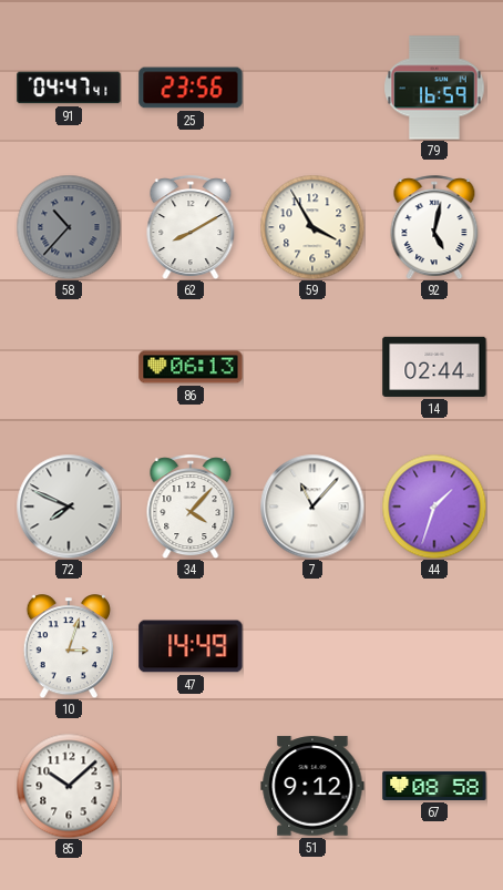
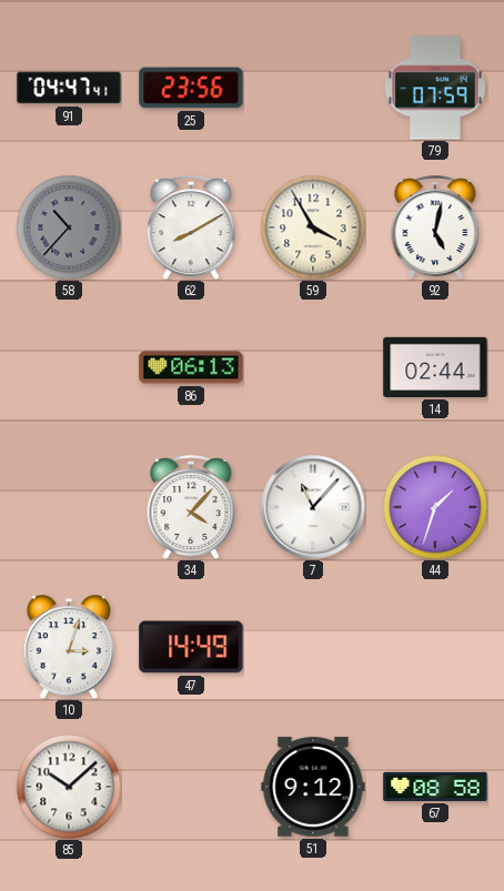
79: 16:59 -> 07:59
72: 7:49 -> none
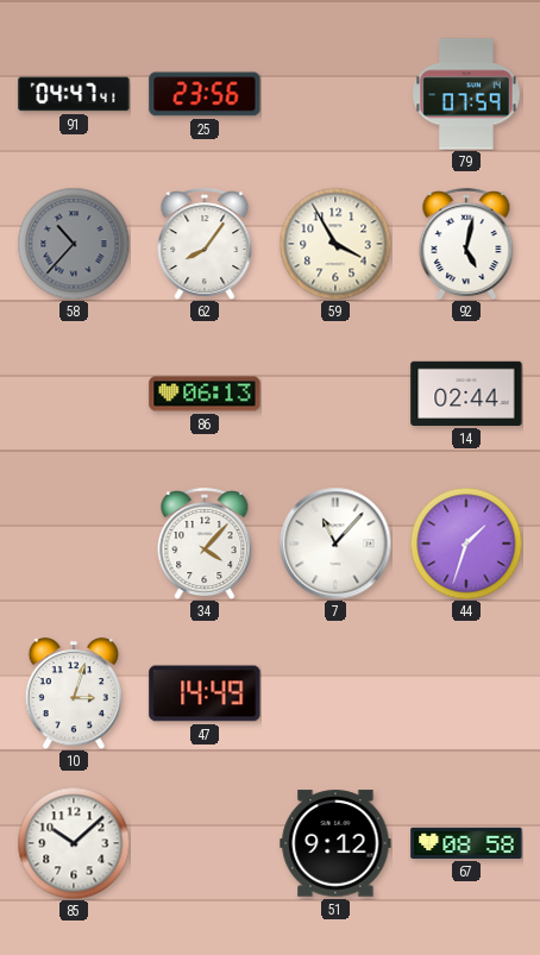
62: 8:10 -> 8:06
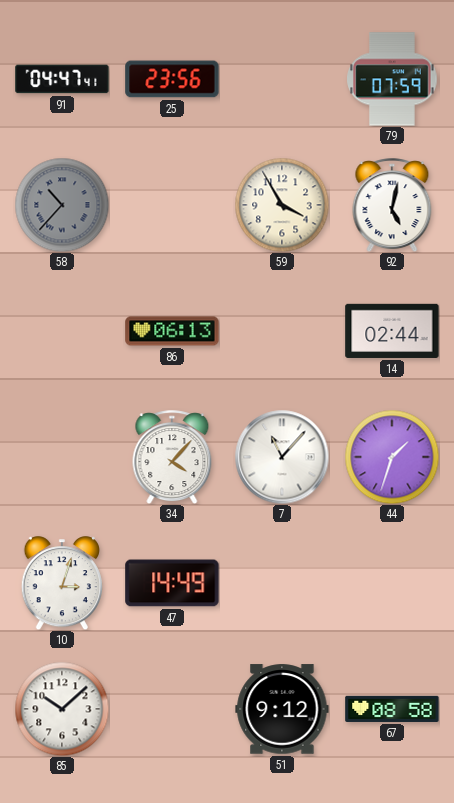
62: 8:06 -> none
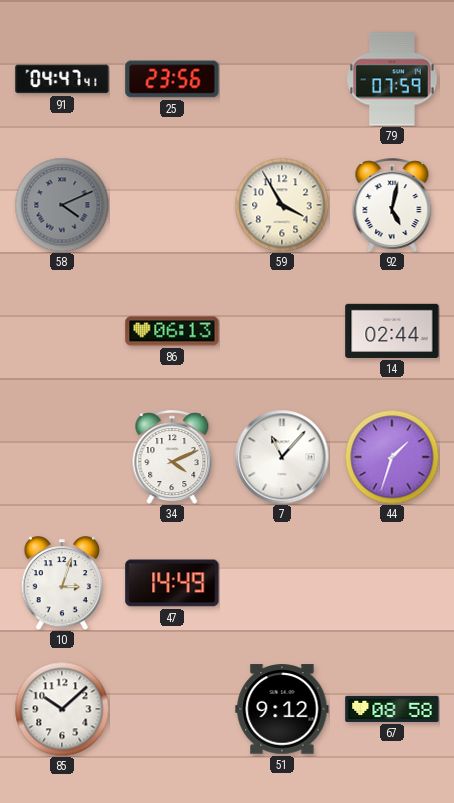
58: 10:37 -> 4:11
34: 4:07 -> 4:11
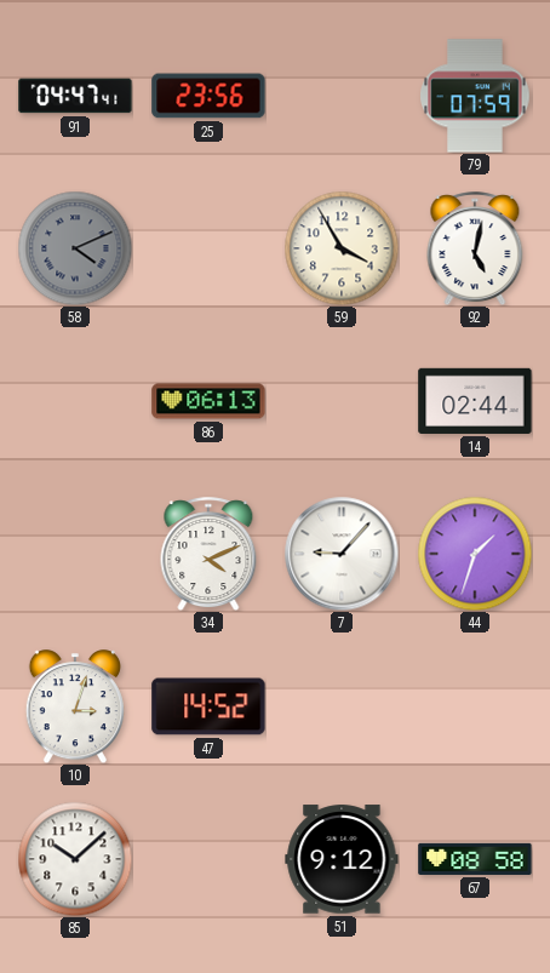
7: 11:07 -> 9:07
47: 14:49 -> 14:52
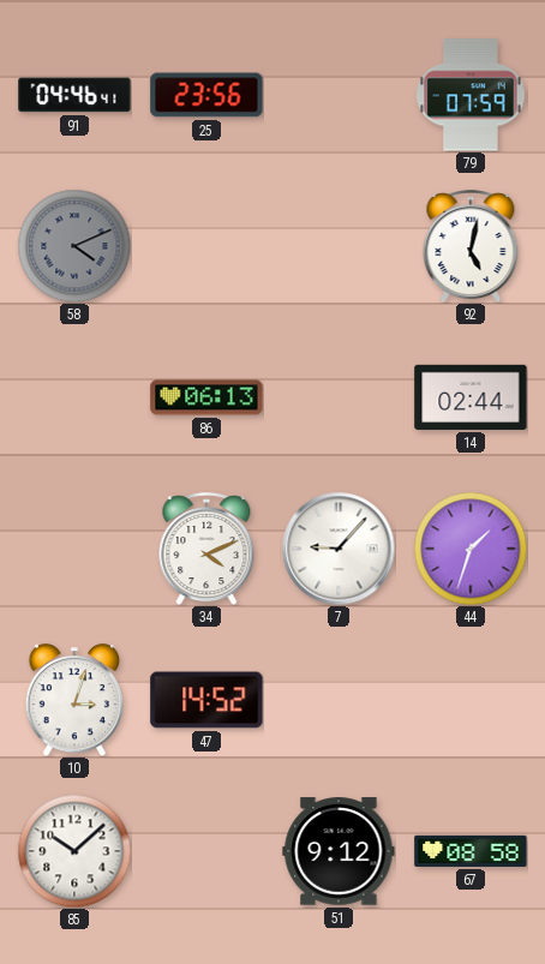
91: 04:47 -> 04:46
59: 3:55 -> none
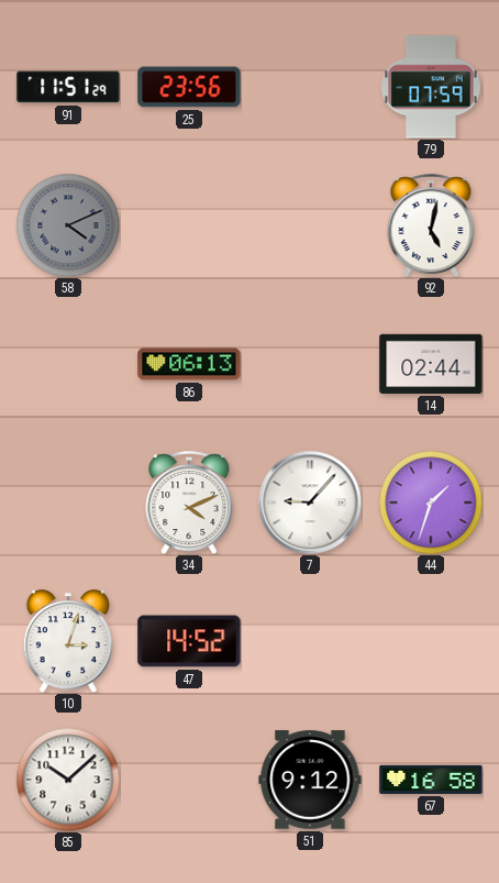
91: 04:46 -> 11:51
67: 08:58 -> 16:58
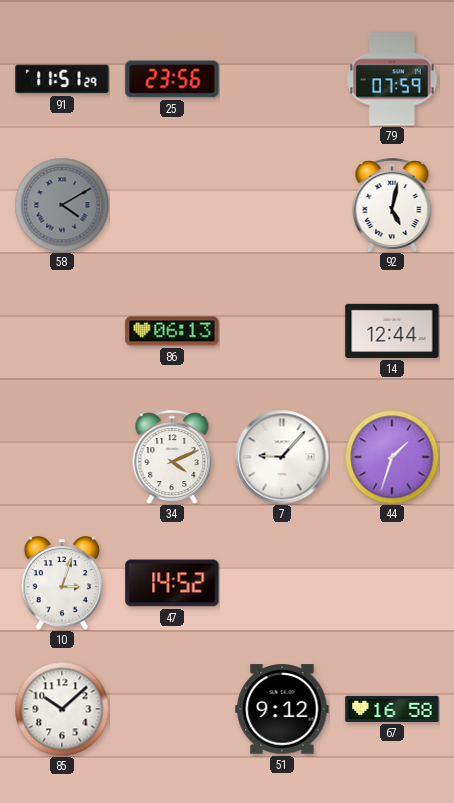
58: 4:11 -> 4:10
14: 02:44 -> 12:44
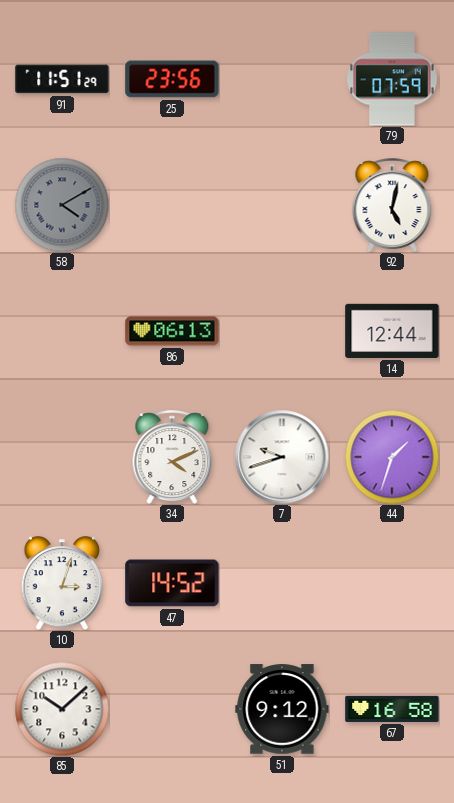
7: 9:07 -> 9:42
